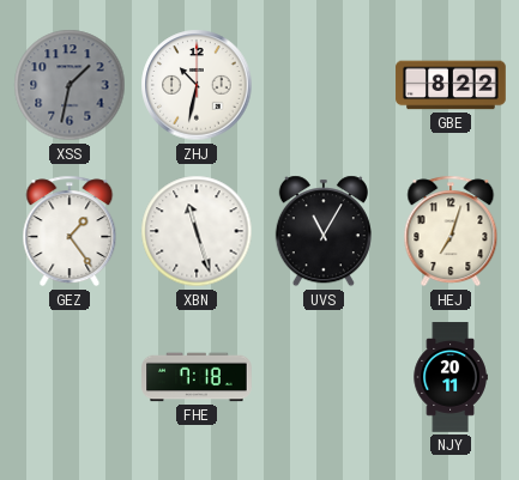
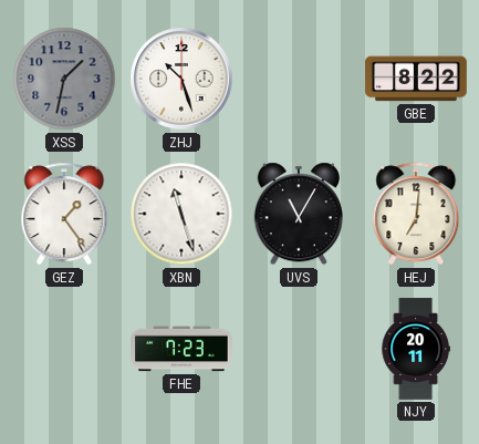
ZHJ: 10:32 -> 10:27
HEJ: 7:03 -> 7:01
FHE: 7:18 -> 7:23
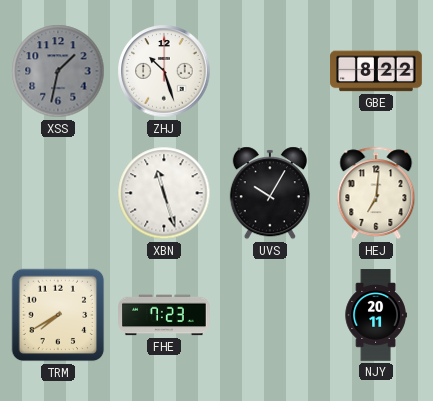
GEZ: 1:24 -> none
UVS: 11:05 -> 10:05
TRM: none -> 7:40
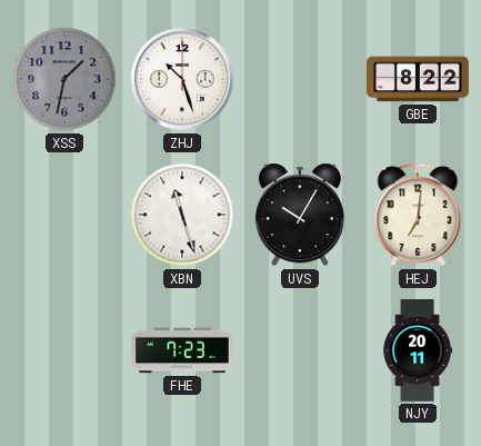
TRM: 7:40 -> none
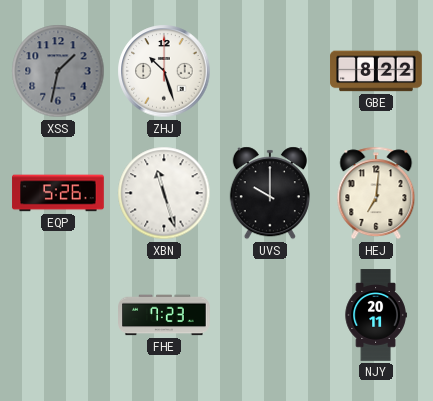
EQP: none -> 5:26
UVS: 10:05 -> 10:00
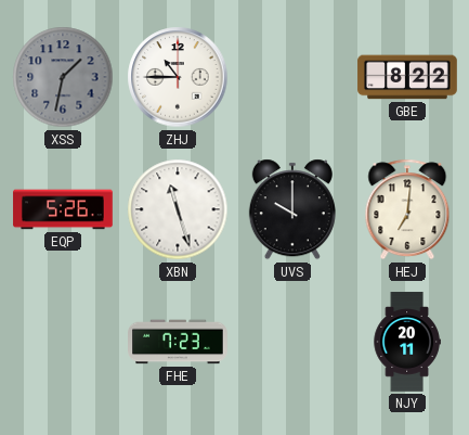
ZHJ: 10:27 -> 10:45
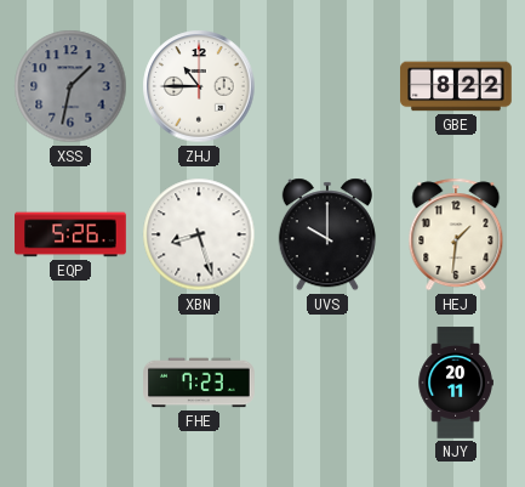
XBN: 11:27 -> 8:27
HEJ: 7:01 -> 1:31
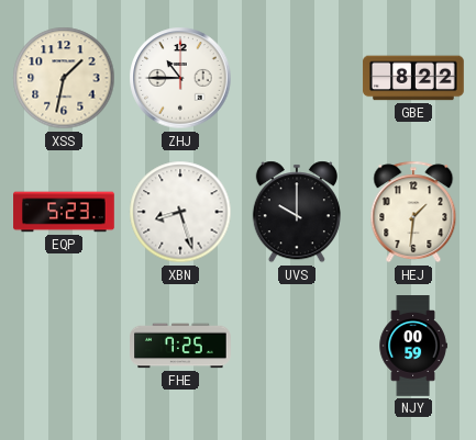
XSS dial: grey -> cream
EQP: 5:26 -> 5:23
FHE: 7:23 -> 7:25
NJY: 20:11 -> 00:59
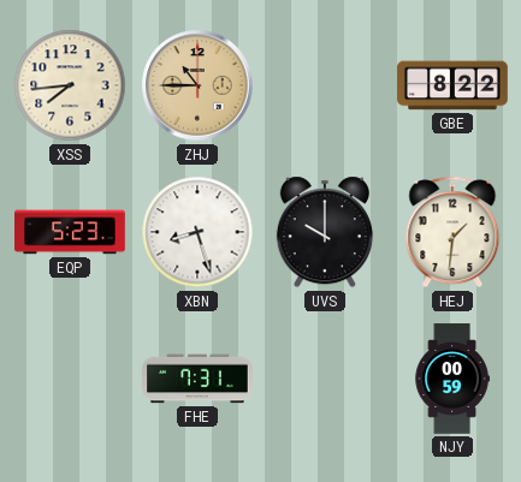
XSS: 1:32 -> 7:44
ZHJ dial: white -> champagne
FHE: 7:25 -> 7:31
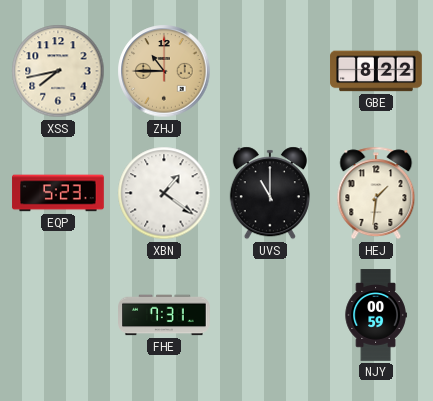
XSS: 7:44 -> 7:43
XBN: 8:27 -> 1:21
UVS: 10:00 -> 11:00
